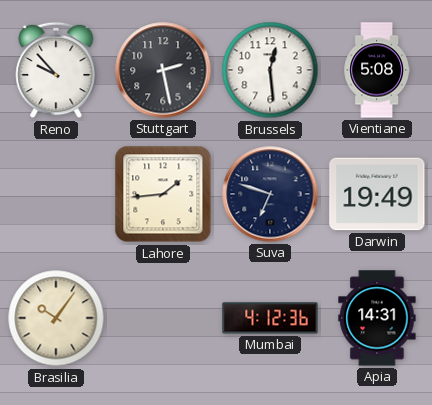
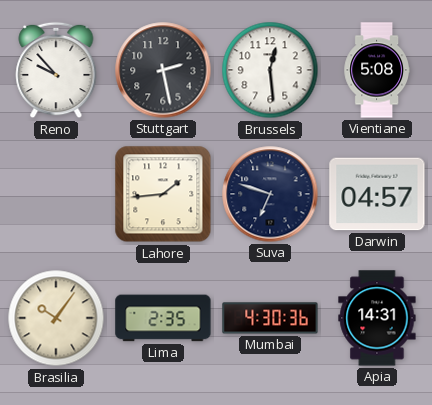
Darwin: 19:49 -> 04:57
Lima: none -> 2:35
Mumbai: 4:12 -> 4:30
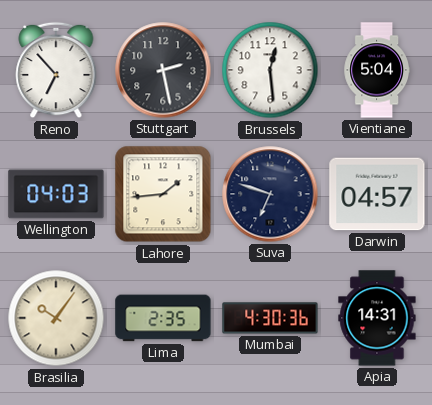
Reno: 9:53 -> 6:53
Vientiane: 5:08 -> 5:04
Wellington: none -> 04:03
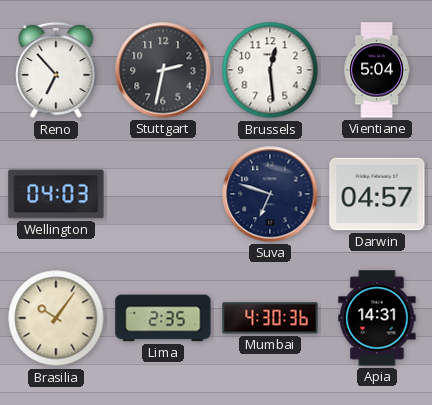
Stuttgart: 2:28 -> 2:32
Lahore: 1:44 -> none
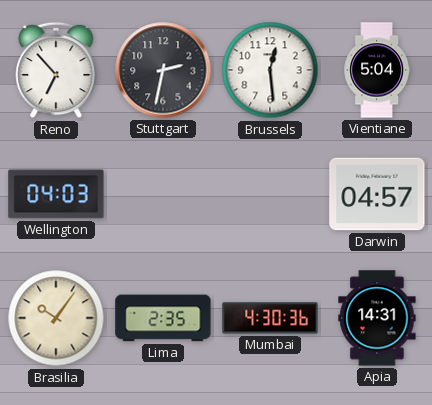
Suva: 6:48 -> none
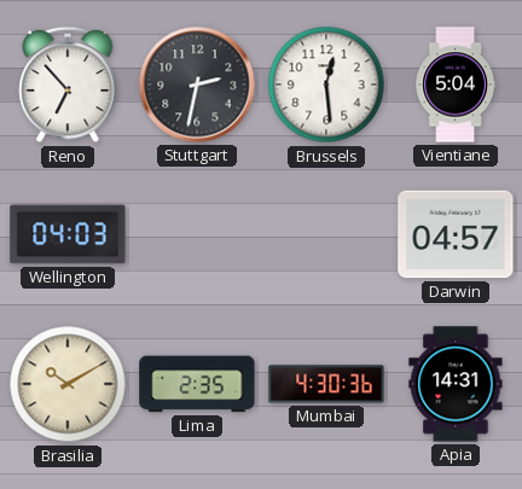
Brasilia: 10:06 -> 10:10
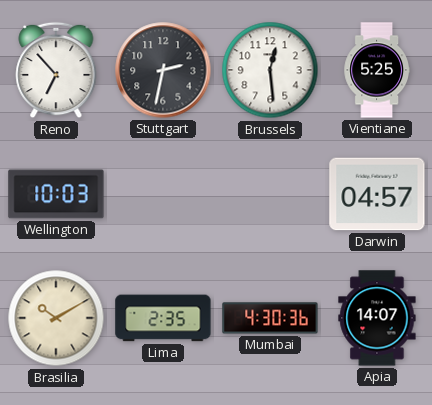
Vientiane: 5:04 -> 5:25
Wellington: 04:03 -> 10:03
Apia: 14:31 -> 14:07
